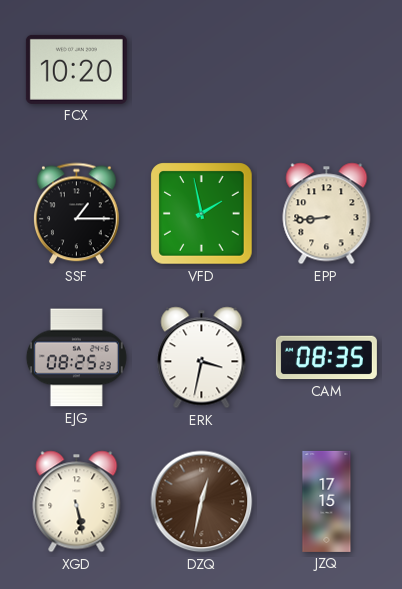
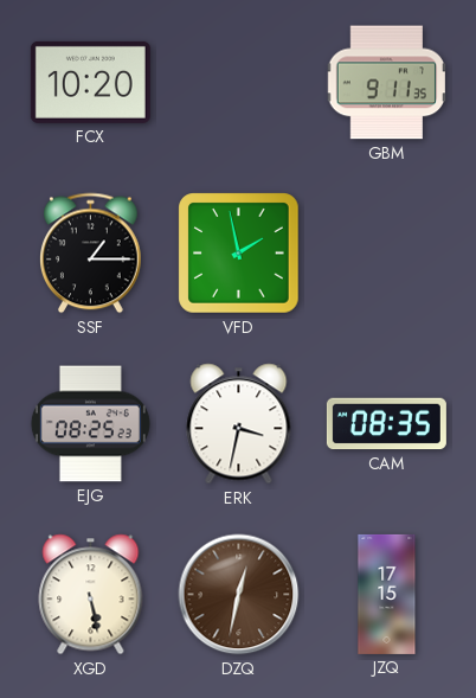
GBM: none -> 9:11
EPP: 8:44 -> none
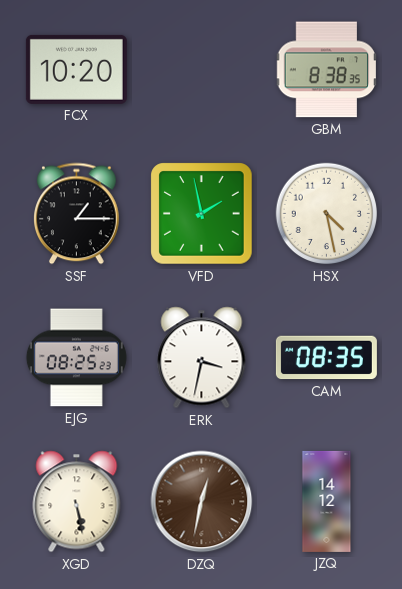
GBM: 9:11 -> 8:38
HSX: none -> 4:28
JZQ: 17:15 -> 14:12
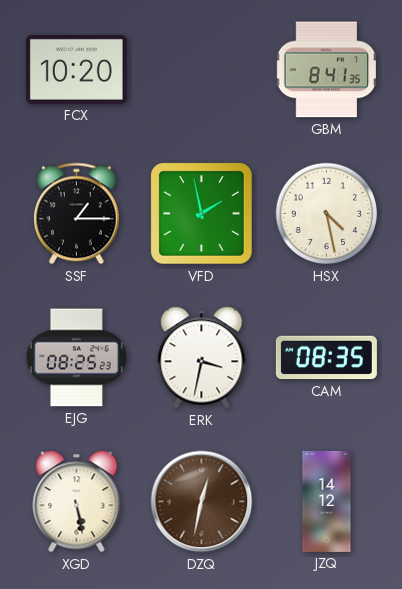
GBM: 8:38 -> 8:41
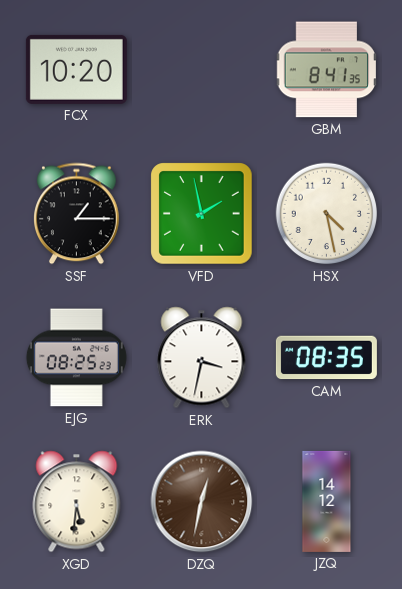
XGD: 5:28 -> 5:31
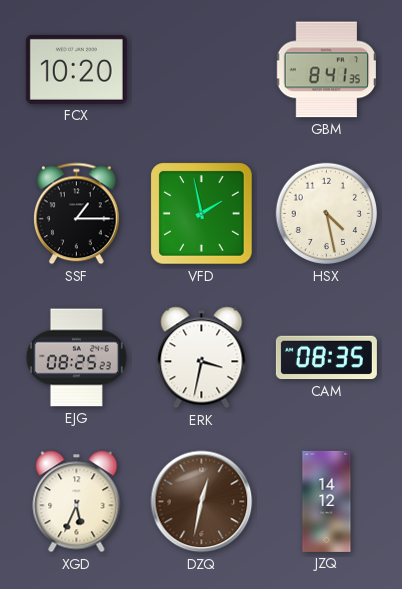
XGD: 5:31 -> 5:34
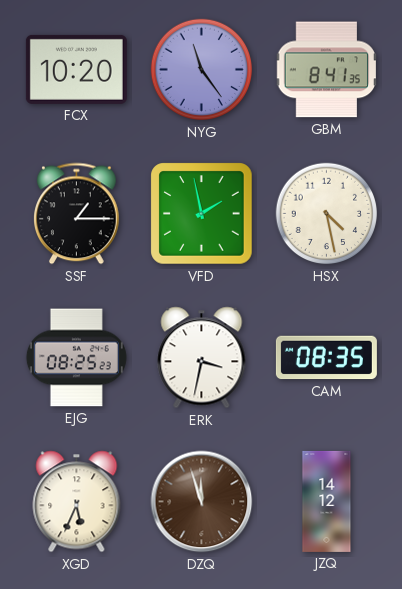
NYG: none -> 11:24
DZQ: 12:32 -> 11:57
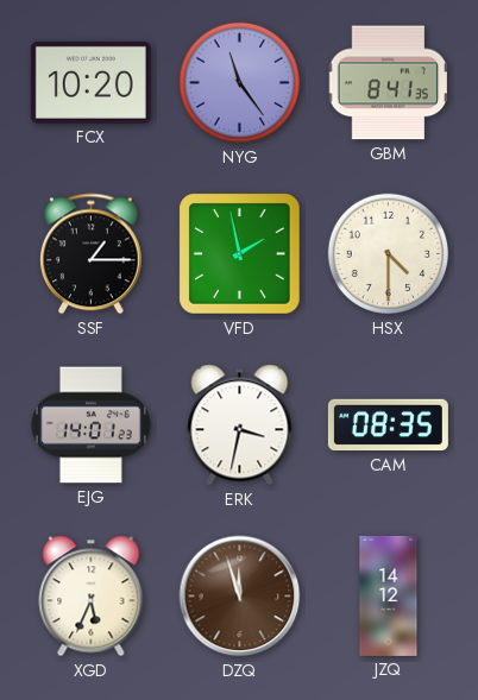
HSX: 4:28 -> 4:30
EJG: 08:25 -> 14:01
